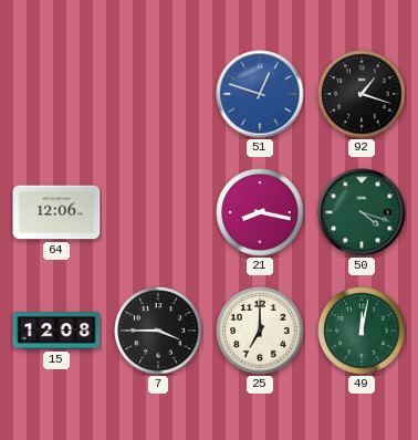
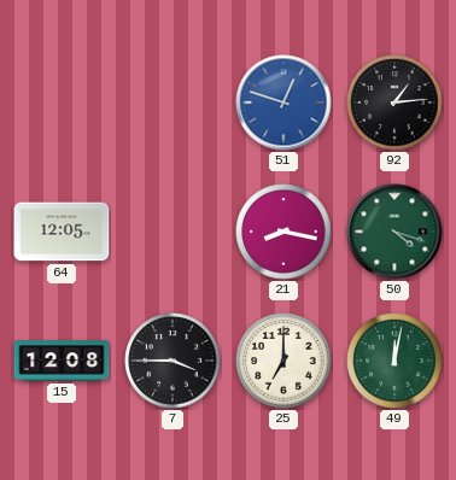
92: 1:18 -> 1:14
64: 12:06 -> 12:05
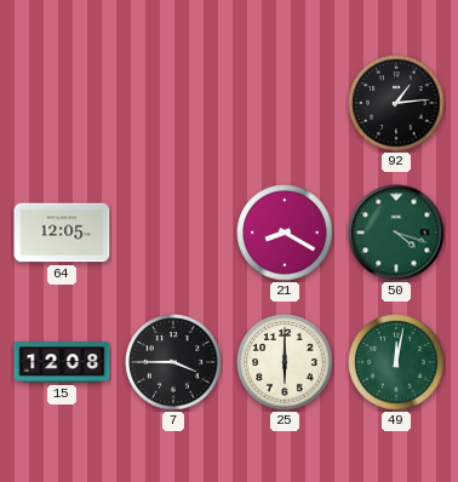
51: 12:48 -> none
21: 8:17 -> 8:20
25: 7:00 -> 6:00
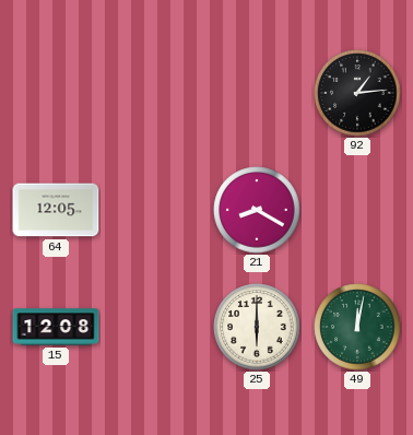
50: 4:18 -> none
7: 3:45 -> none
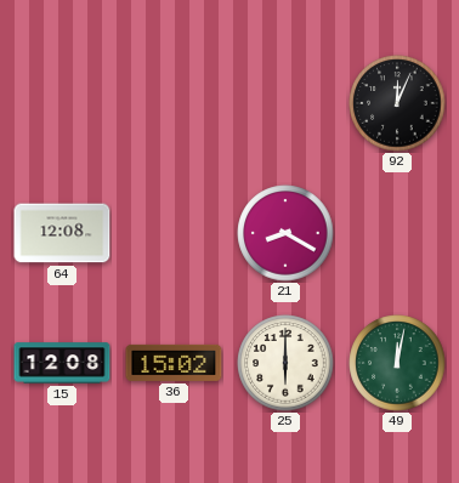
92: 1:14 -> 12:04
64: 12:05 -> 12:08
36: none -> 15:02
